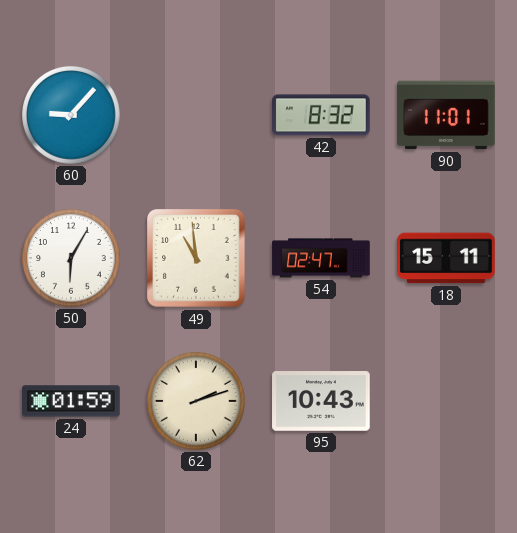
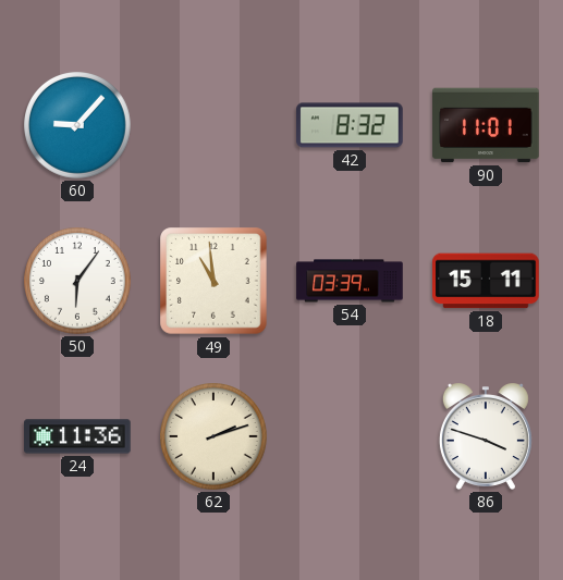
50: 6:05 -> 6:06
54: 02:47 -> 03:39
24: 01:59 -> 11:36
95: 10:43 -> none
86: none -> 3:48
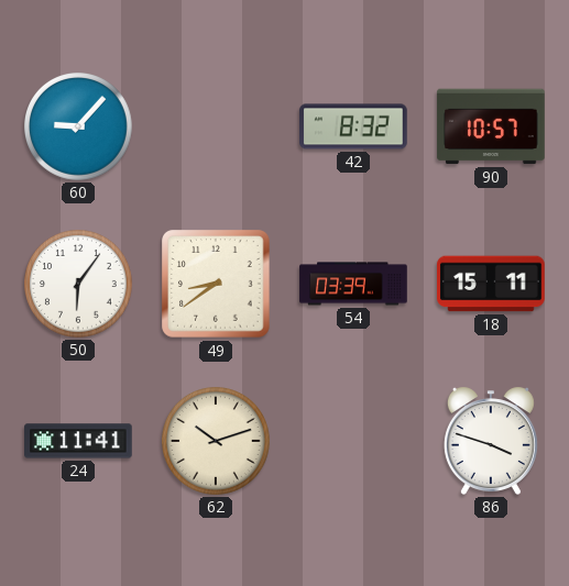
90: 11:01 -> 10:57
49: 10:59 -> 8:39
24: 11:36 -> 11:41
62: 2:12 -> 10:12
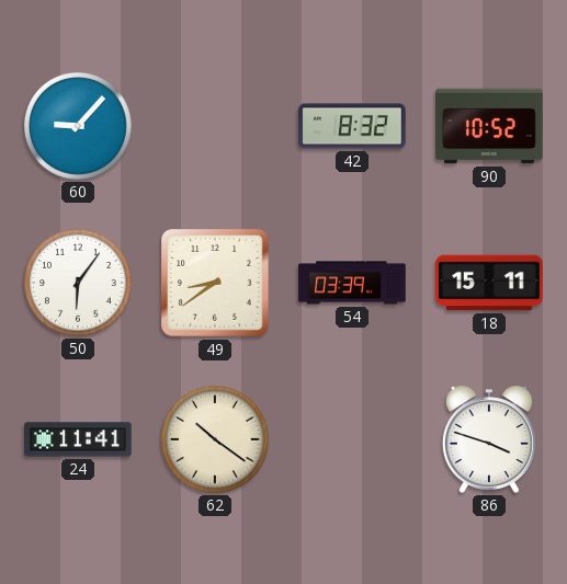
90: 10:57 -> 10:52
62: 10:12 -> 10:21
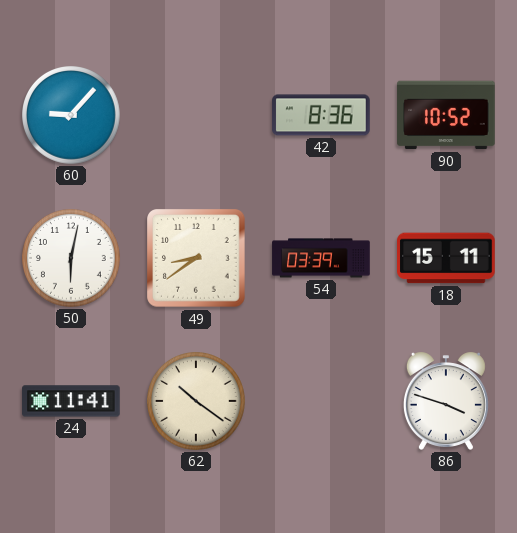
42: 8:32 -> 8:36
50: 6:06 -> 6:02
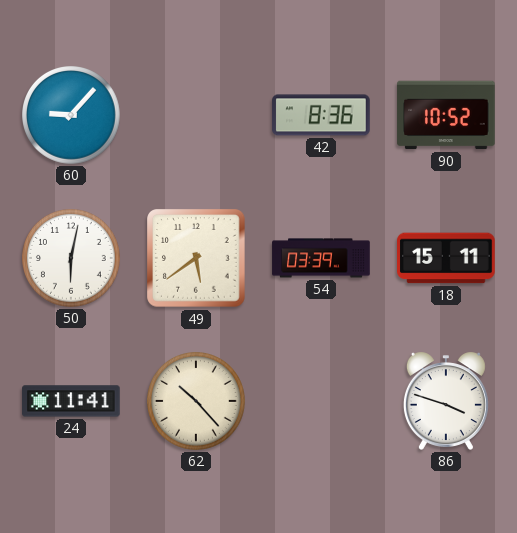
49: 8:39 -> 5:39
62: 10:21 -> 10:23
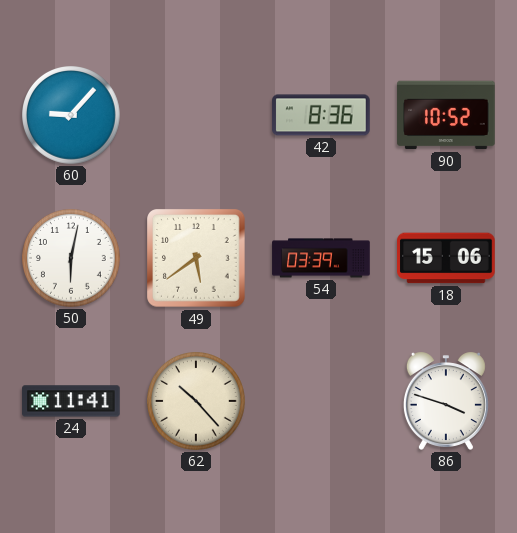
18: 15:11 -> 15:06
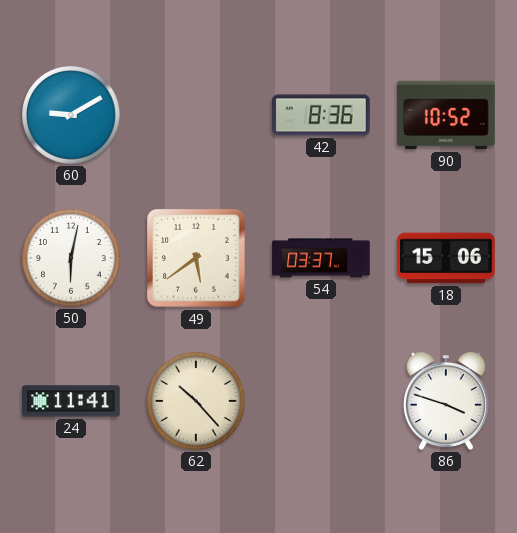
60: 9:07 -> 9:10
54: 03:39 -> 03:37
